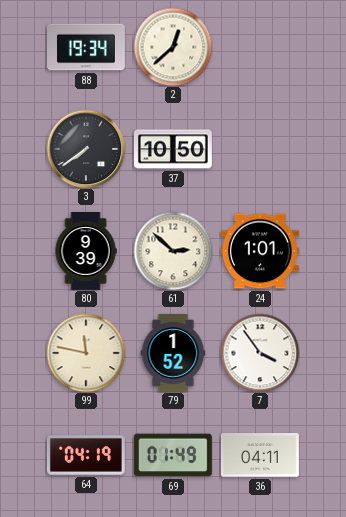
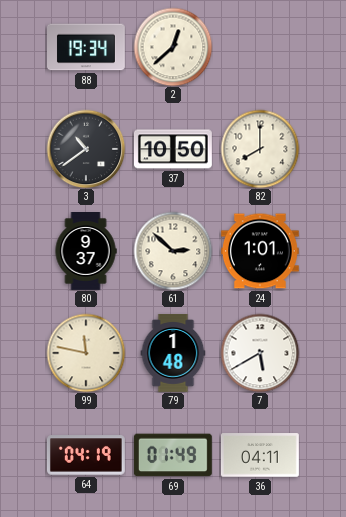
3: 7:39 -> 10:39
82: none -> 8:00
80: 9:39 -> 9:37
79: 1:52 -> 1:48
7: 3:54 -> 5:40
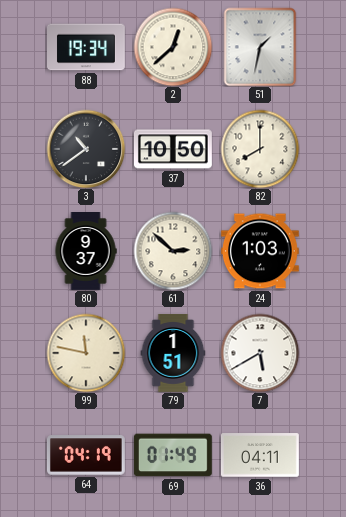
51: none -> 1:32
24: 1:01 -> 1:03
79: 1:48 -> 1:51
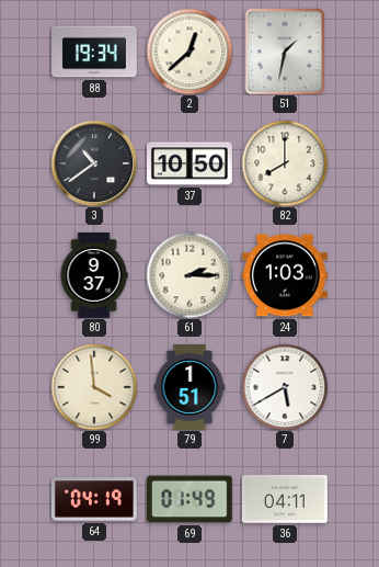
61: 2:52 -> 2:15
99: 11:47 -> 3:59
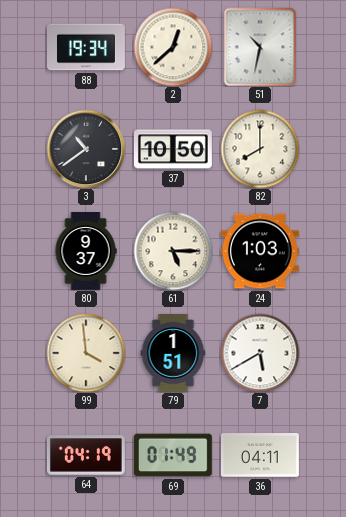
51: 1:32 -> 10:32
61: 2:15 -> 5:15
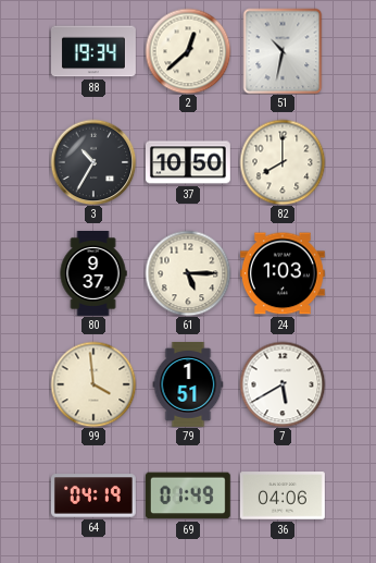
3: 10:39 -> 10:35
36: 04:11 -> 04:06
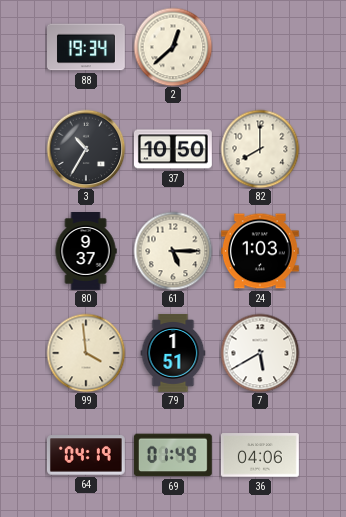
51: 10:32 -> none
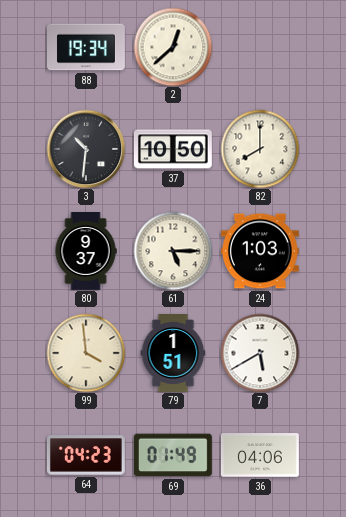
3: 10:35 -> 10:31
64: 04:19 -> 04:23
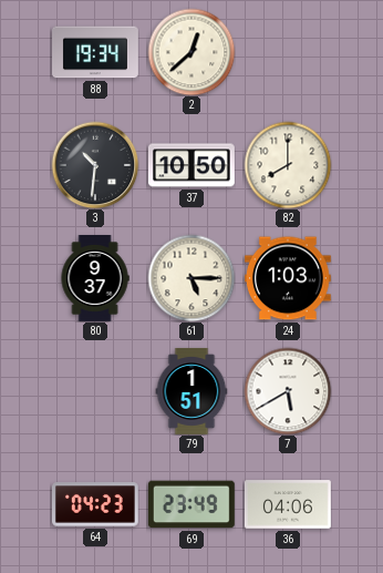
99: 3:59 -> none
69: 01:49 -> 23:49
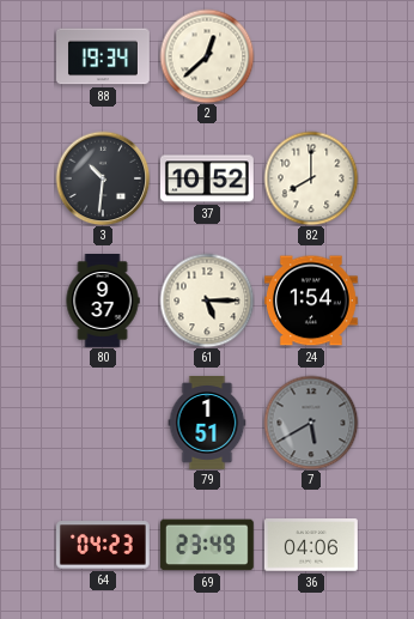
37: 10:50 -> 10:52
24: 1:03 -> 1:54
7 dial: white -> grey
